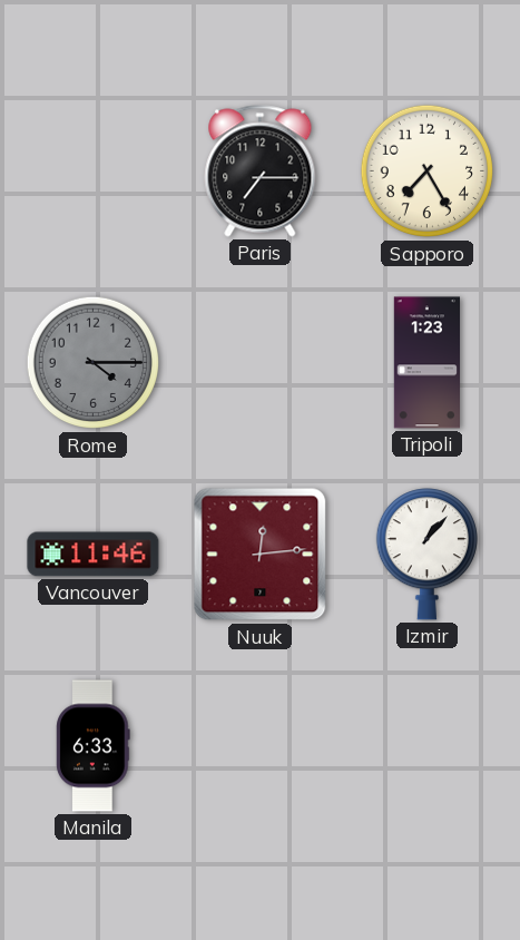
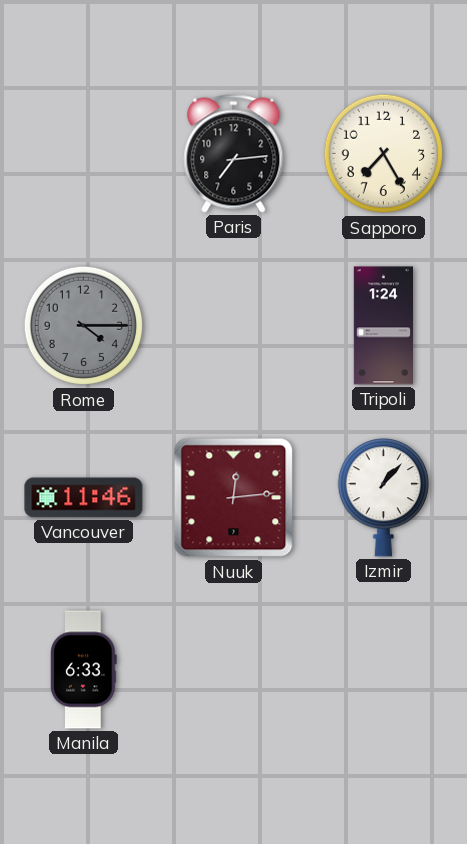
Paris: 7:15 -> 7:14
Tripoli: 1:23 -> 1:24
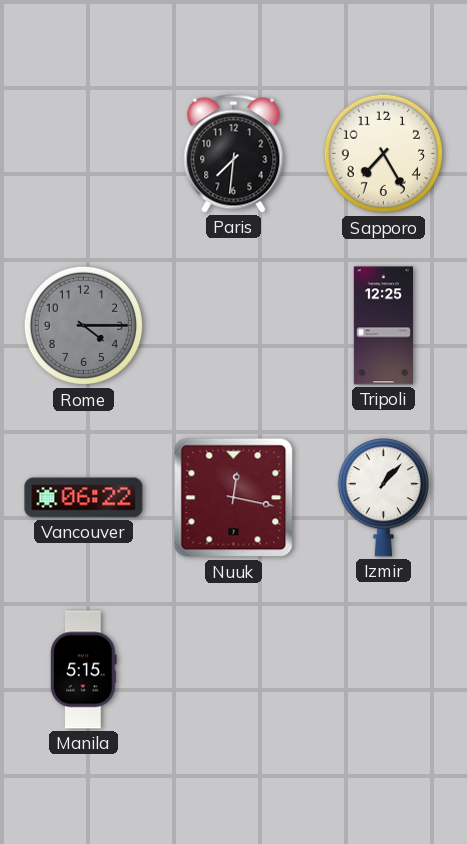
Paris: 7:14 -> 7:31
Tripoli: 1:24 -> 12:25
Vancouver: 11:46 -> 06:22
Nuuk: 12:14 -> 12:17
Manila: 6:33 -> 5:15
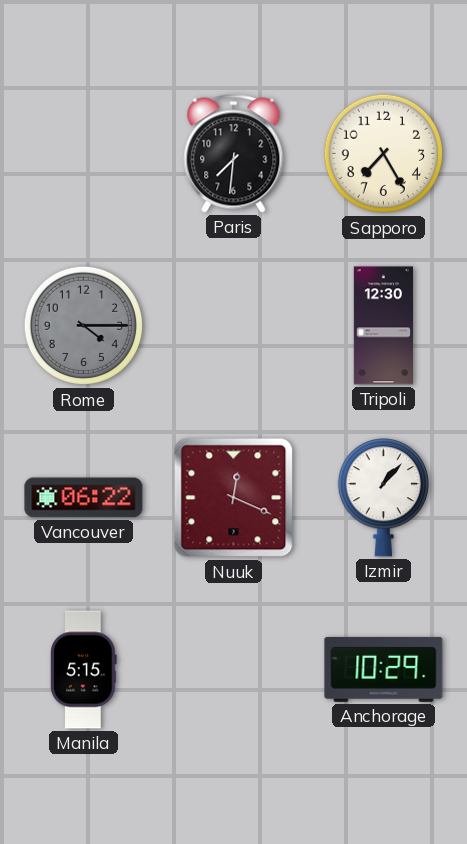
Tripoli: 12:25 -> 12:30
Nuuk: 12:17 -> 12:19
Anchorage: none -> 10:29
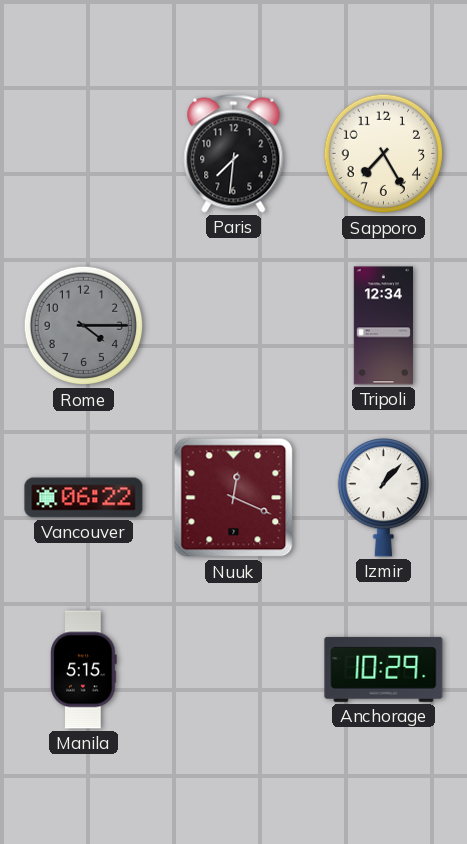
Tripoli: 12:30 -> 12:34
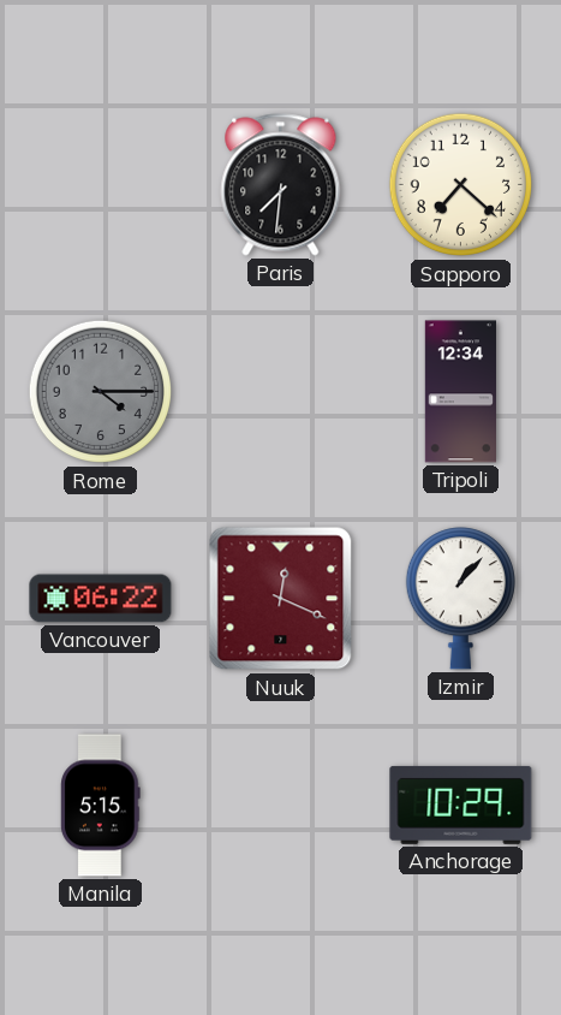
Sapporo: 7:25 -> 7:22
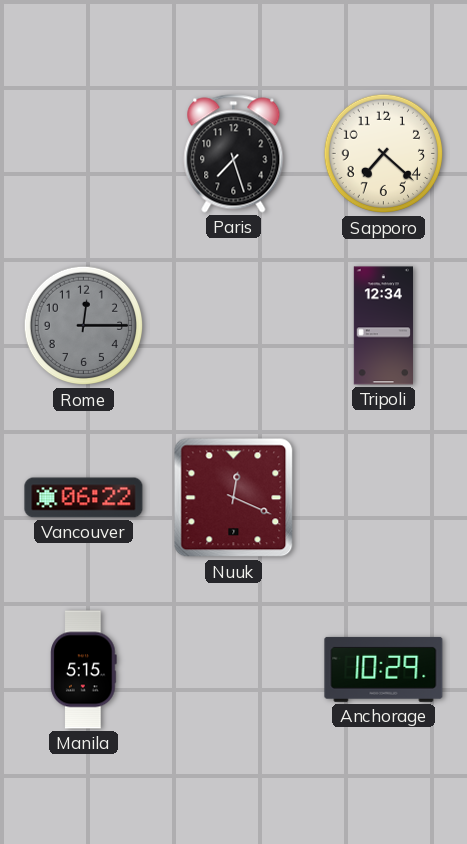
Paris: 7:31 -> 7:27
Rome: 4:15 -> 12:15
Izmir: 1:07 -> none
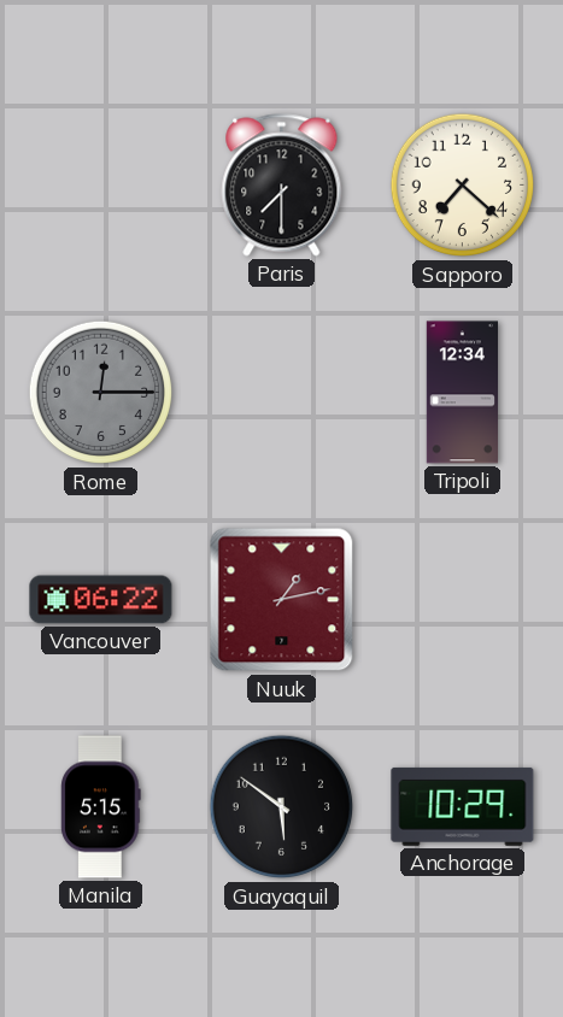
Paris: 7:27 -> 7:30
Nuuk: 12:19 -> 1:13
Guayaquil: none -> 5:51
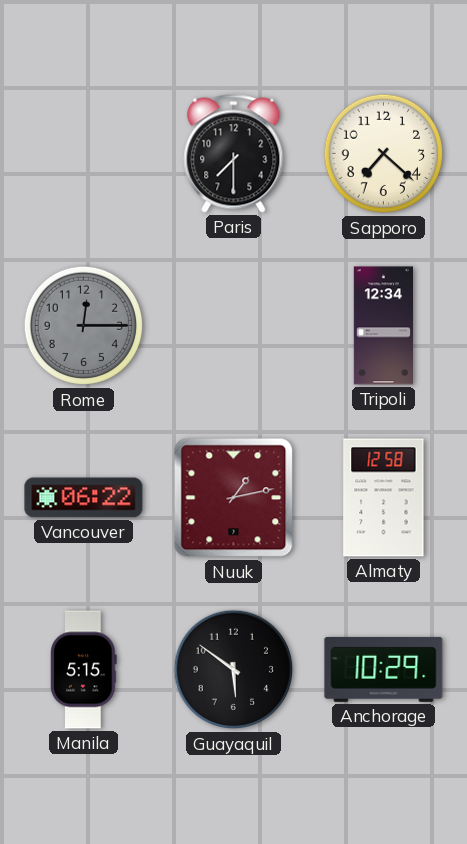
Almaty: none -> 12:58
